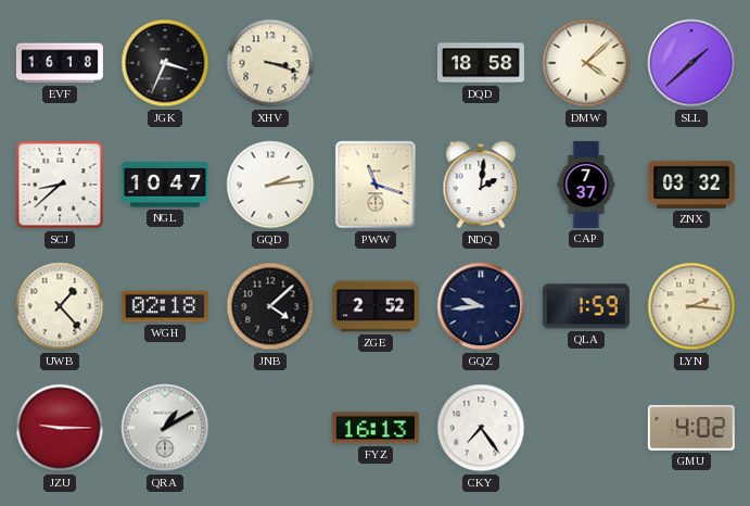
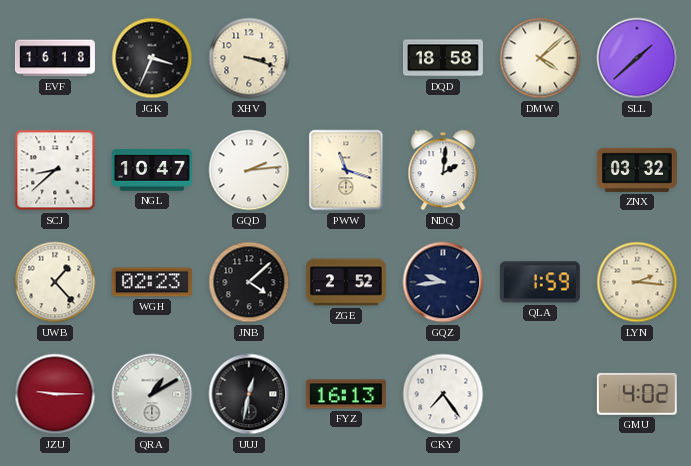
CAP: 7:37 -> none
WGH: 02:18 -> 02:23
UUJ: none -> 12:32
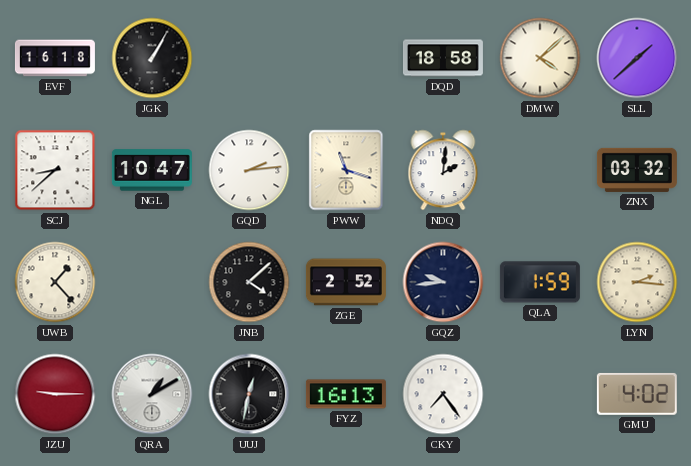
JGK: 3:34 -> 1:05
XHV: 3:18 -> none
WGH: 02:23 -> none
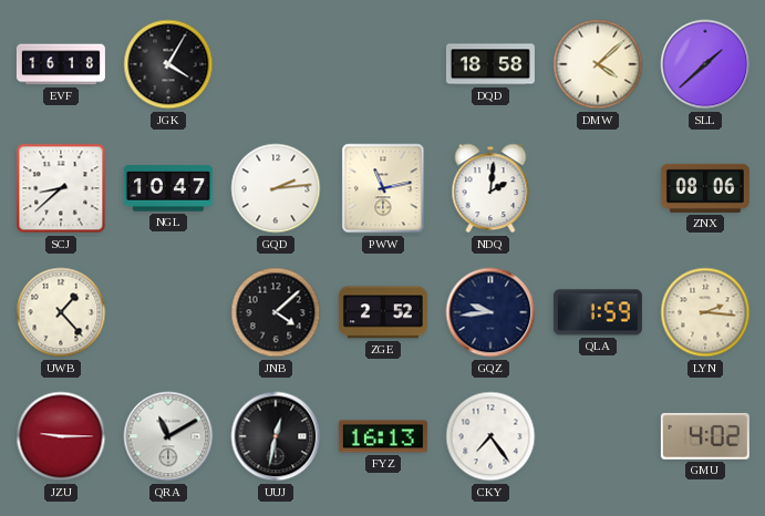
JGK: 1:05 -> 4:05
PWW: 11:18 -> 11:13
ZNX: 03:32 -> 08:06
QRA: 1:10 -> 11:10
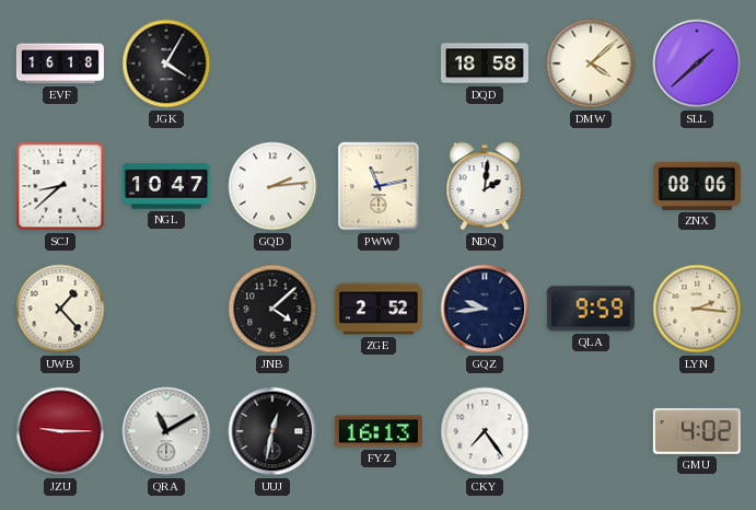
QLA: 1:59 -> 9:59
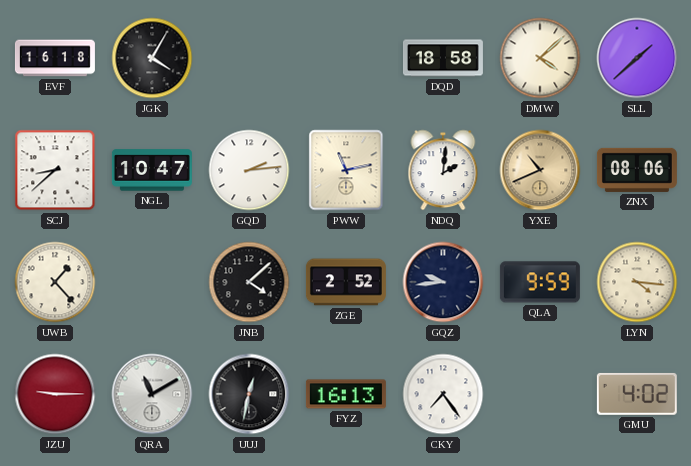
YXE: none -> 10:41
LYN: 2:16 -> 4:16
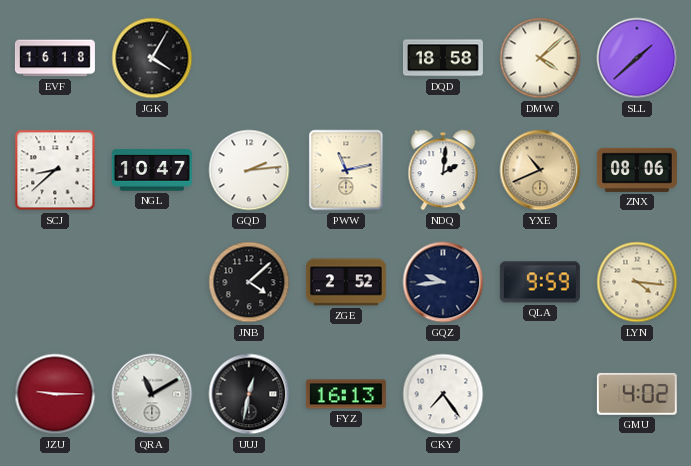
UWB: 1:23 -> none
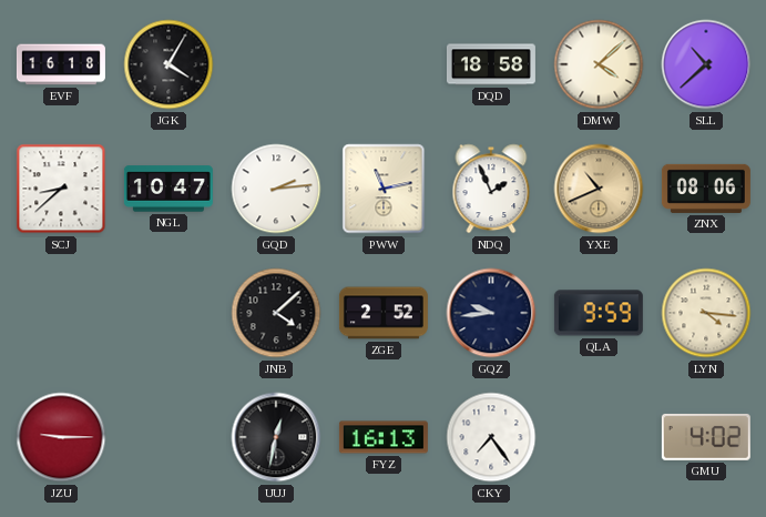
SLL: 1:38 -> 10:38
NDQ: 2:01 -> 1:56
QRA: 11:10 -> none
